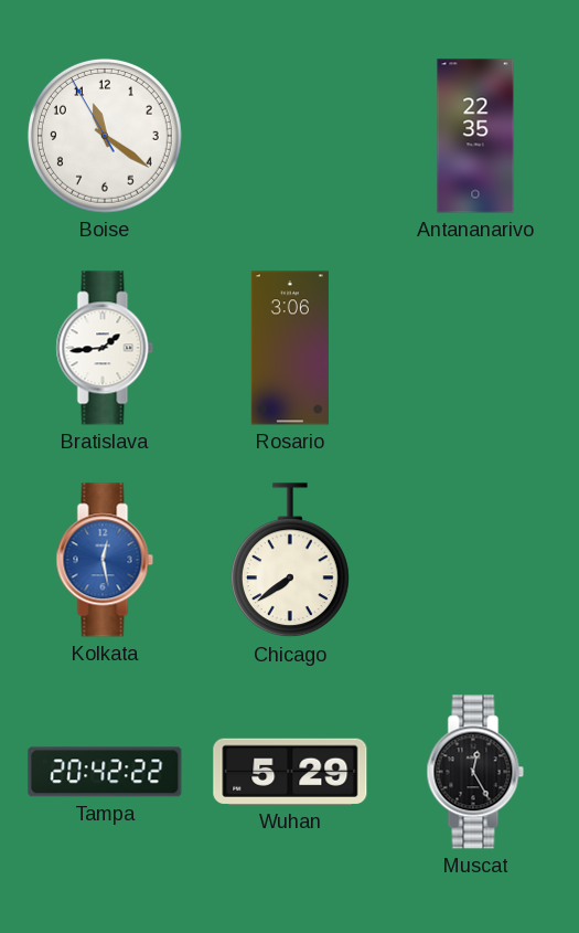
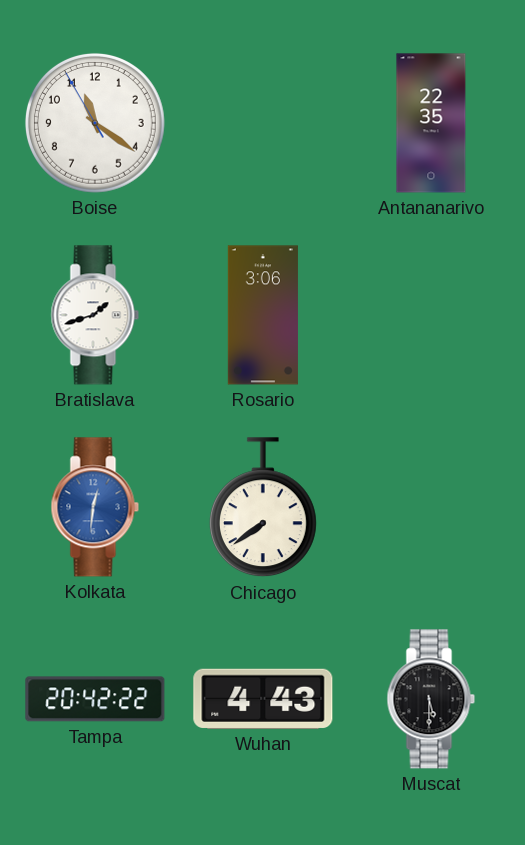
Bratislava: 1:44 -> 1:42
Kolkata: 12:28 -> 12:31
Wuhan: 5:29 -> 4:43
Muscat: 12:25 -> 5:30
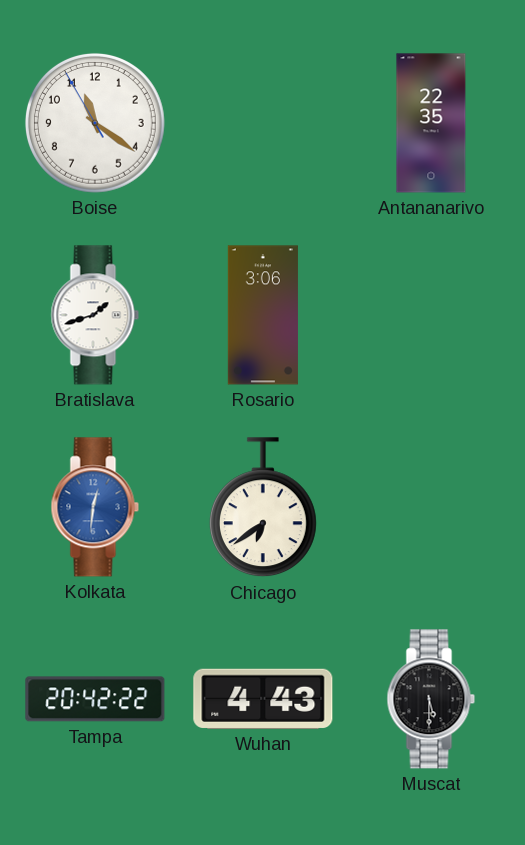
Chicago: 7:39 -> 6:39
